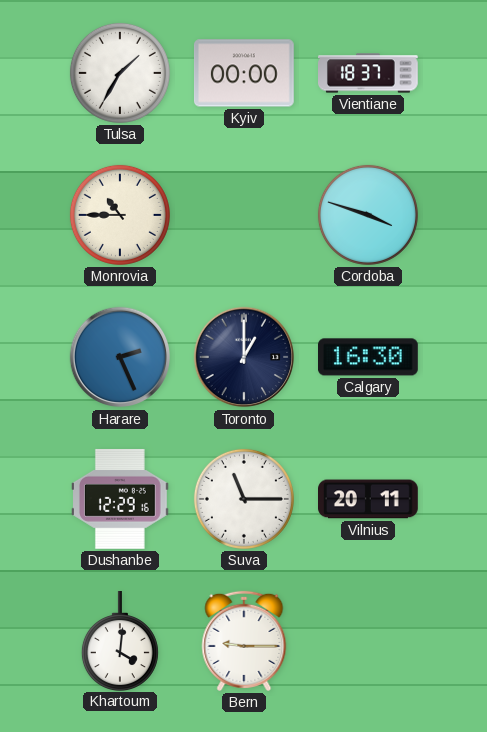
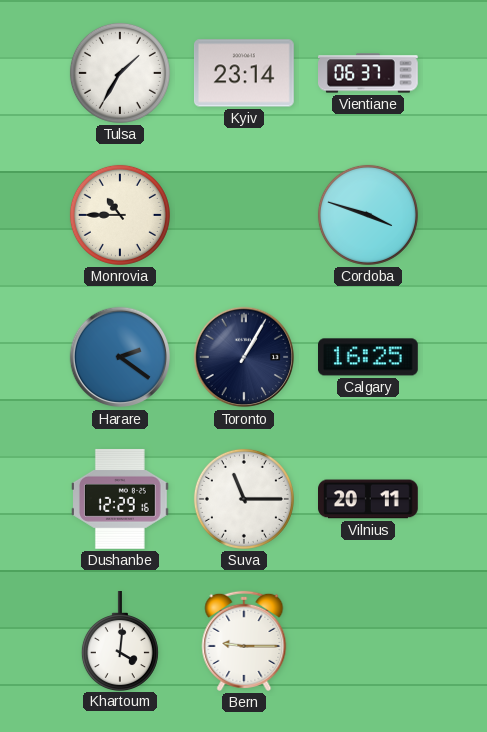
Kyiv: 00:00 -> 23:14
Vientiane: 18:37 -> 06:37
Harare: 2:26 -> 2:21
Toronto: 1:00 -> 1:05
Calgary: 16:30 -> 16:25
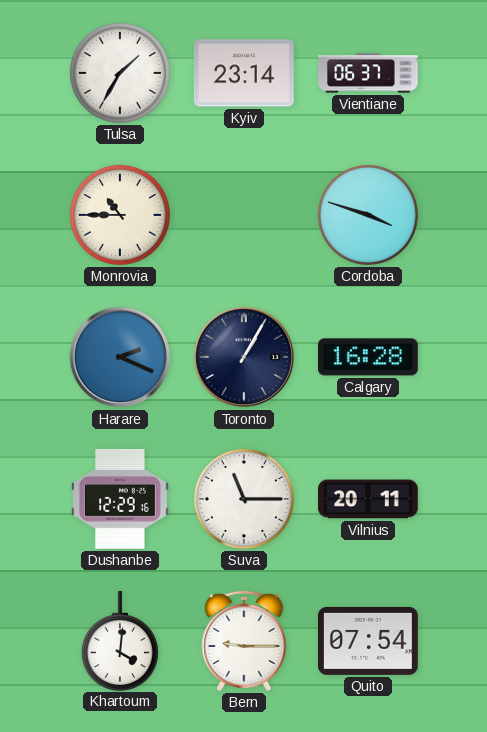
Harare: 2:21 -> 2:19
Calgary: 16:25 -> 16:28
Quito: none -> 07:54
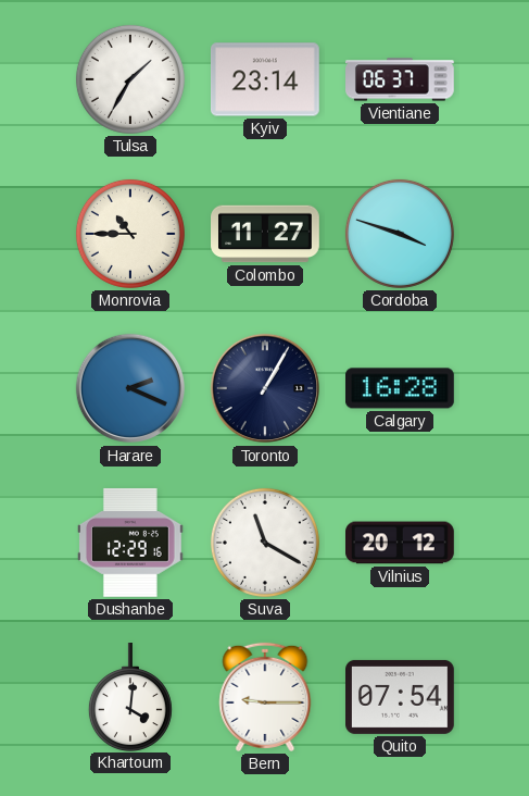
Colombo: none -> 11:27
Suva: 11:15 -> 11:20
Vilnius: 20:11 -> 20:12
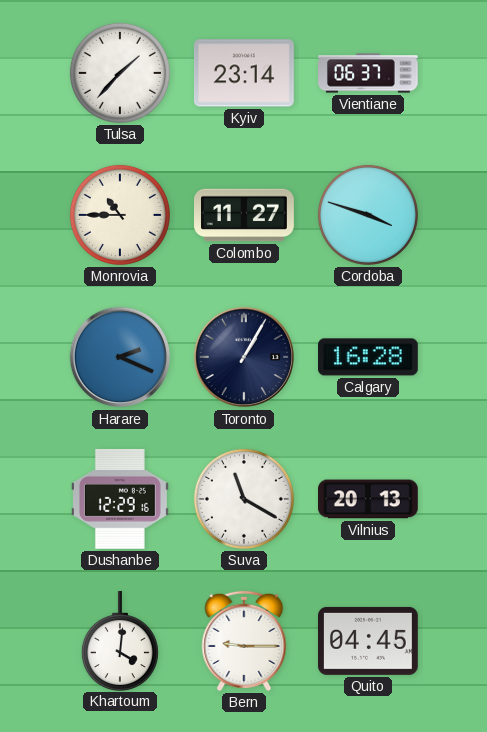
Tulsa: 1:35 -> 1:37
Vilnius: 20:12 -> 20:13
Quito: 07:54 -> 04:45
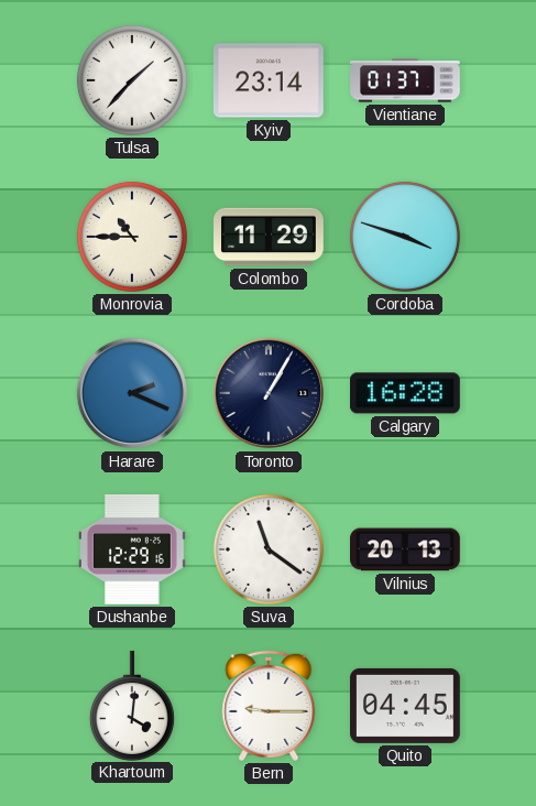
Vientiane: 06:37 -> 01:37
Colombo: 11:27 -> 11:29
Suva: 11:20 -> 11:21
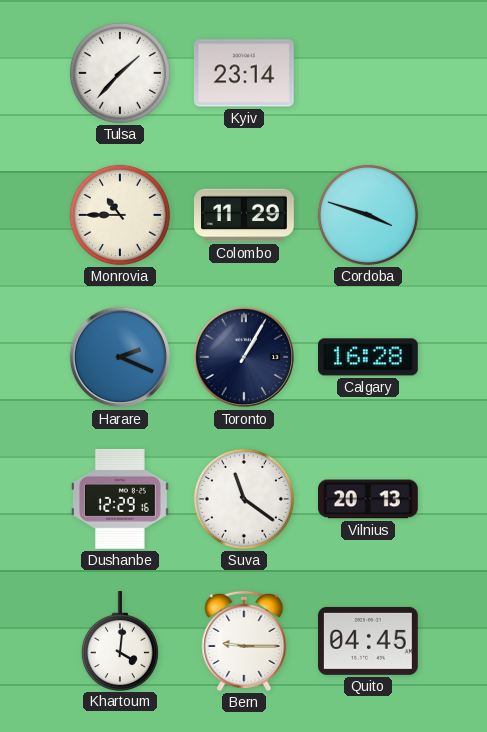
Vientiane: 01:37 -> none
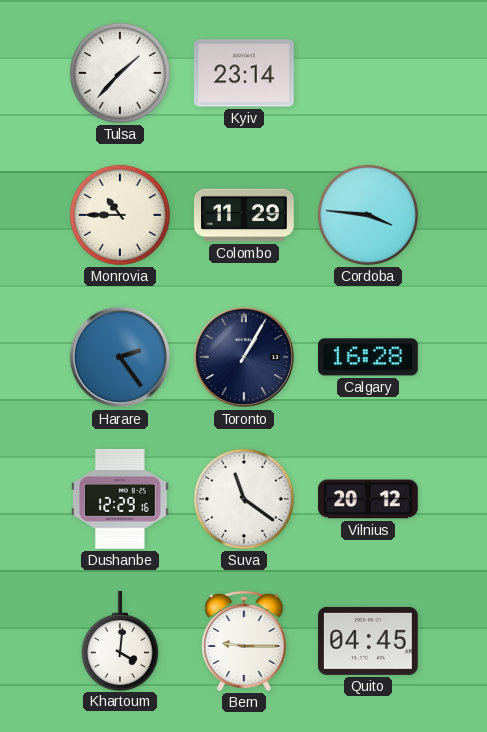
Cordoba: 3:48 -> 3:46
Harare: 2:19 -> 2:24
Vilnius: 20:13 -> 20:12
